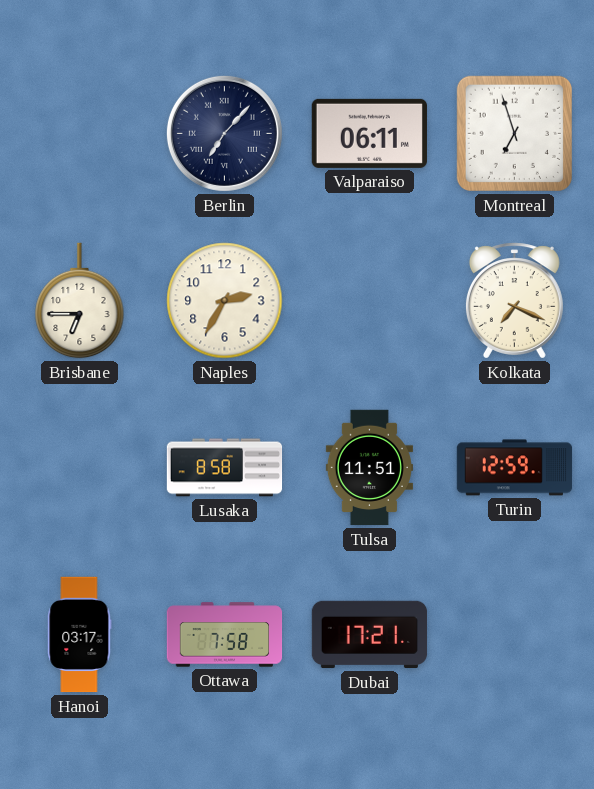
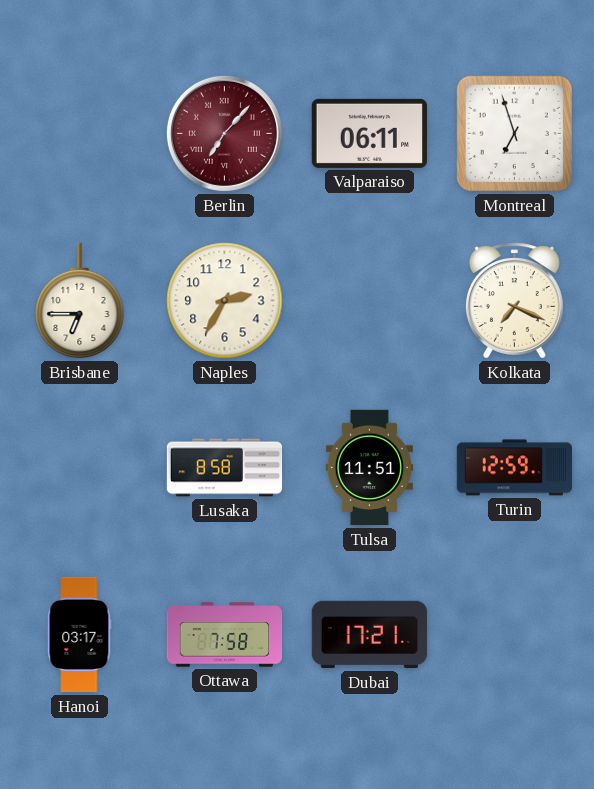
Berlin dial: navy -> burgundy
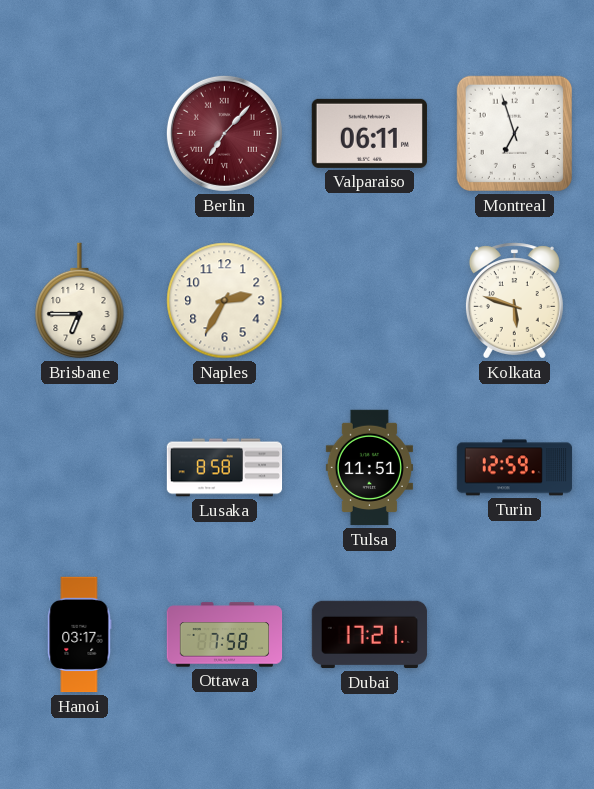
Kolkata: 7:19 -> 5:48
